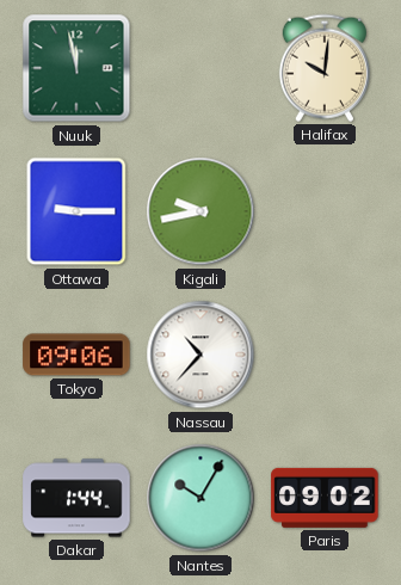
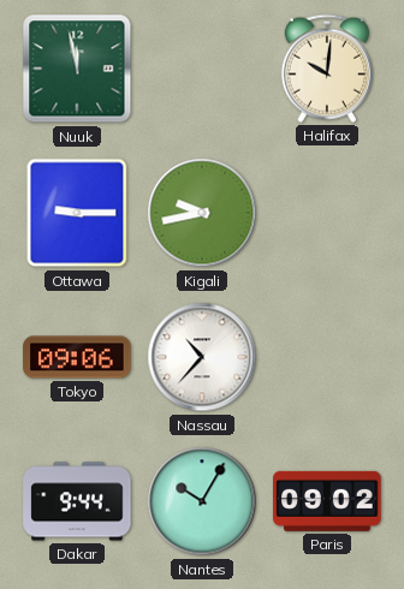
Dakar: 1:44 -> 9:44
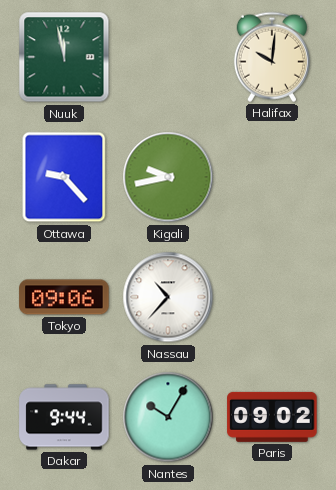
Ottawa: 9:15 -> 9:23
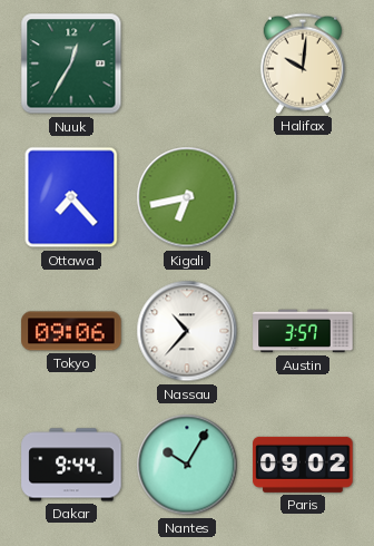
Nuuk: 11:58 -> 12:35
Ottawa: 9:23 -> 7:23
Kigali: 9:43 -> 6:43
Austin: none -> 3:57
